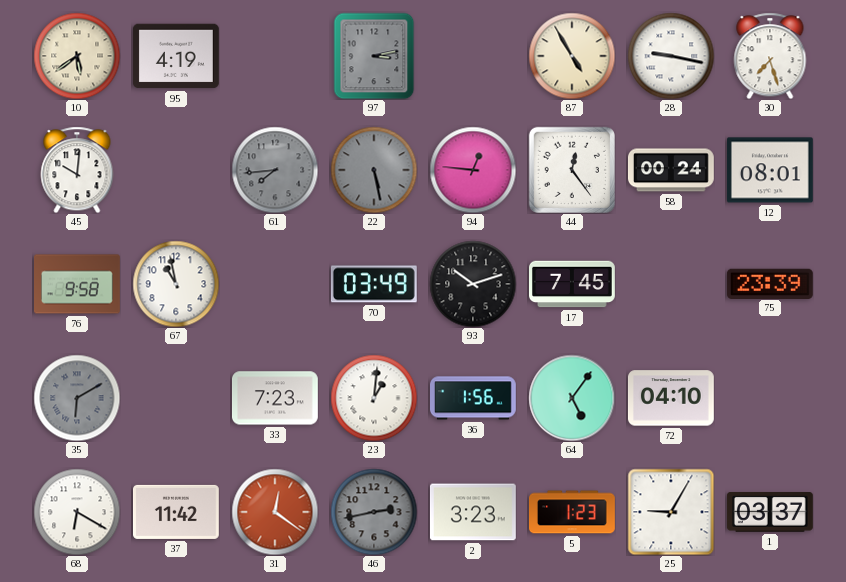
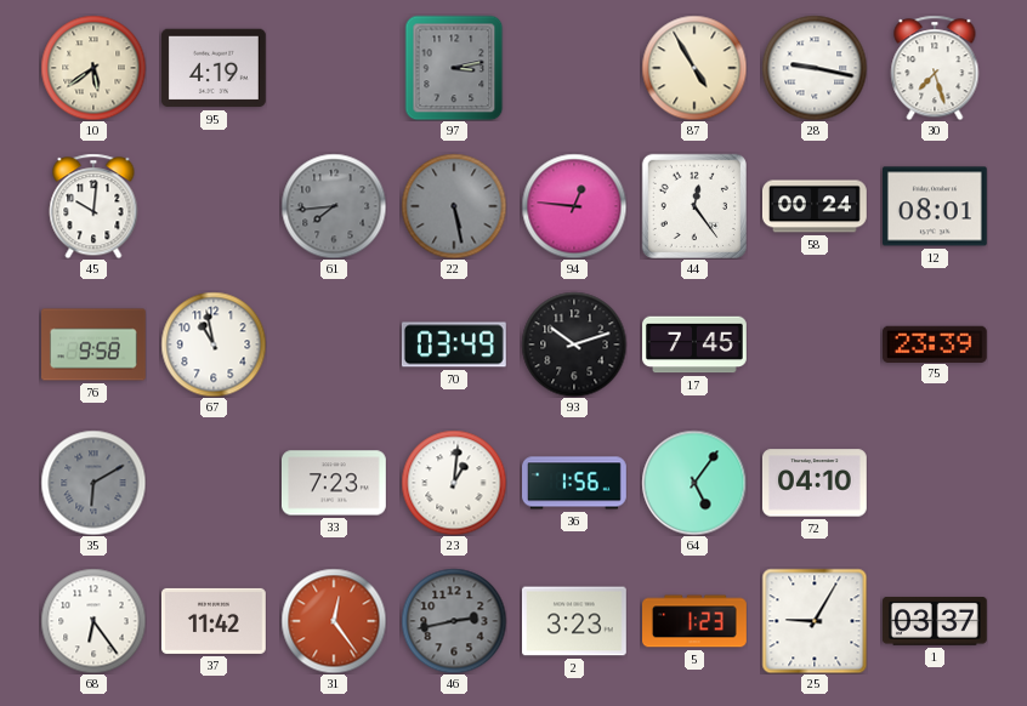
68: 6:20 -> 6:24
31: 12:21 -> 12:24
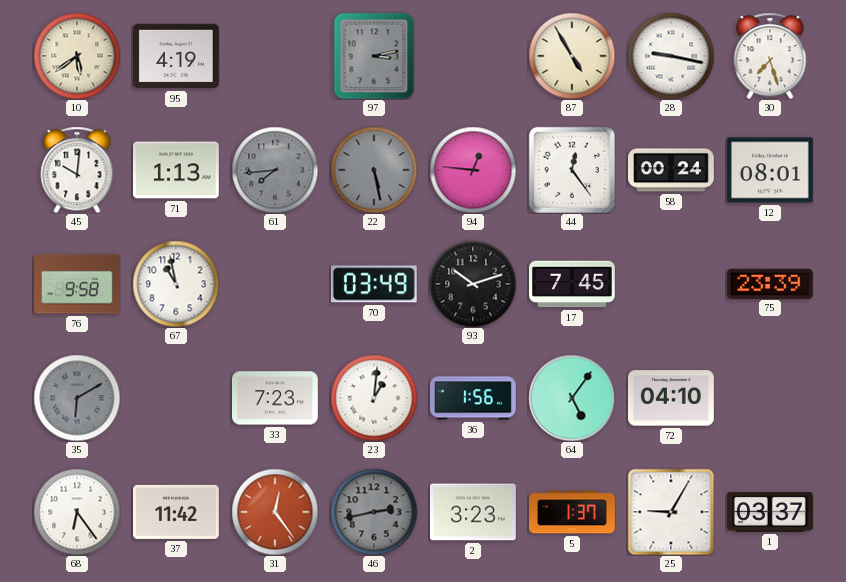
71: none -> 1:13
5: 1:23 -> 1:37
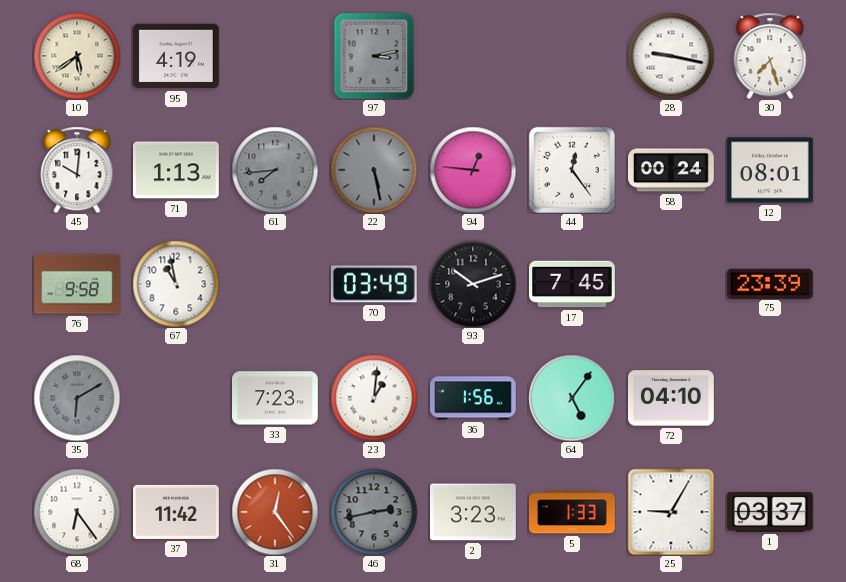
87: 4:55 -> none
5: 1:37 -> 1:33
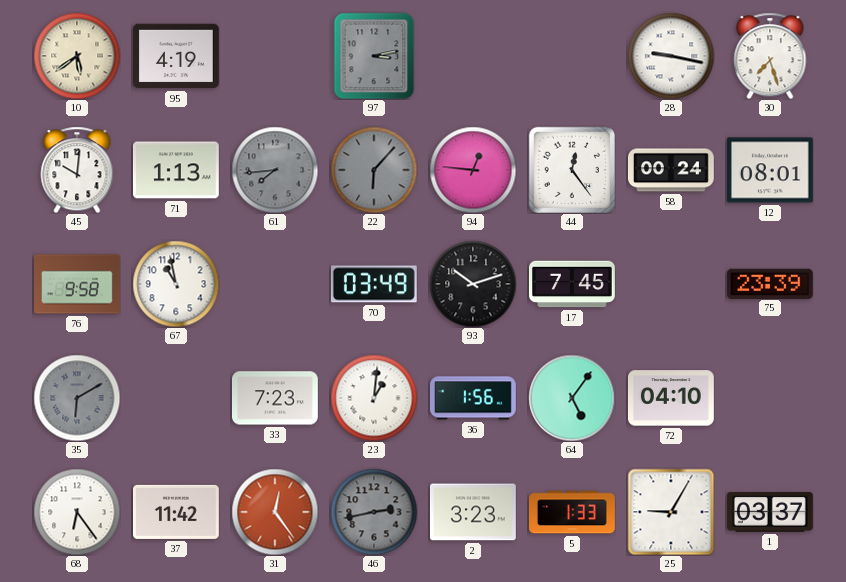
22: 5:28 -> 6:07
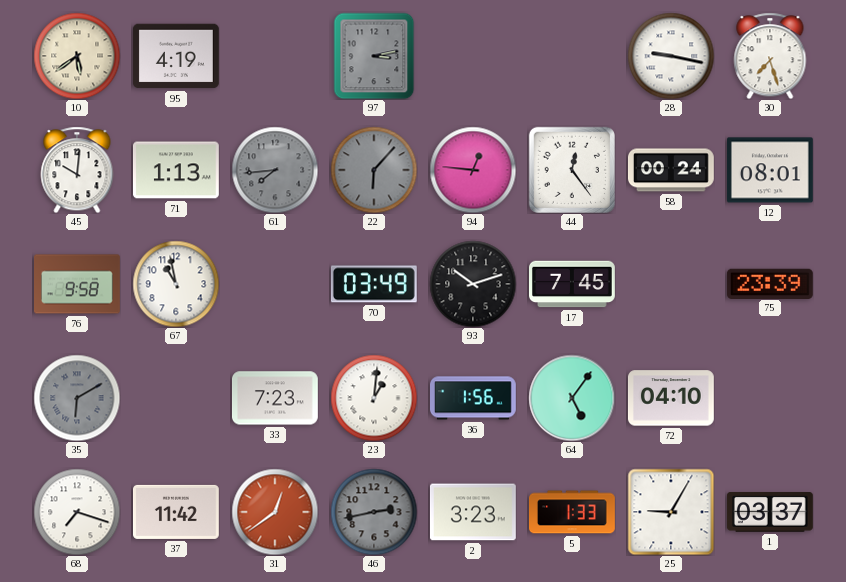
68: 6:24 -> 7:18
31: 12:24 -> 12:39
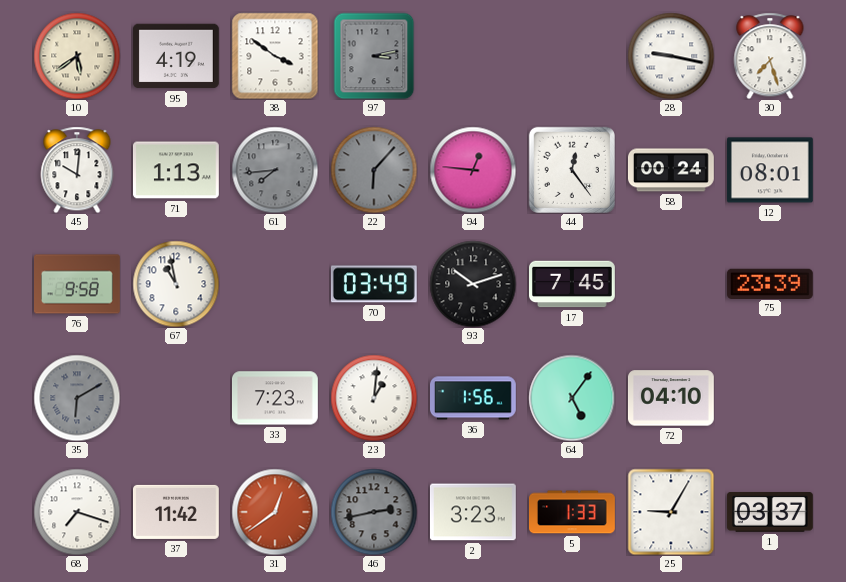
38: none -> 3:51
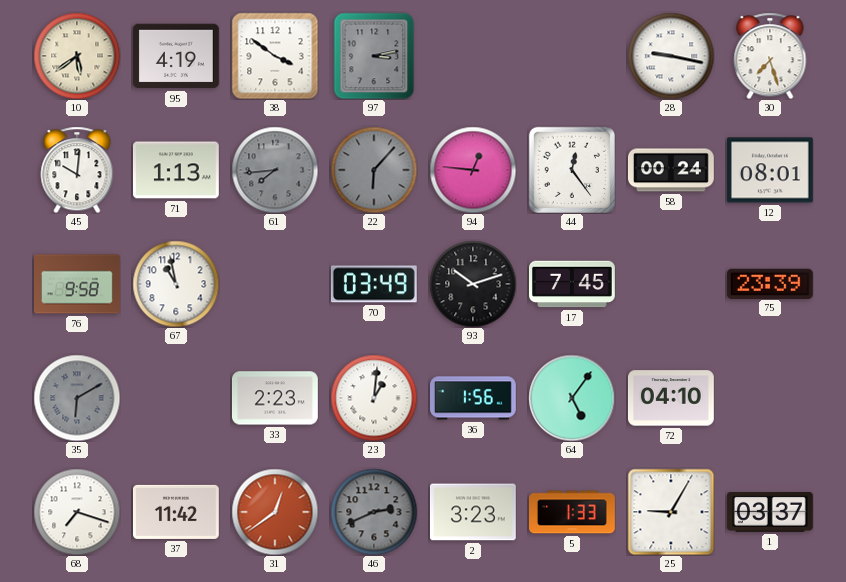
33: 7:23 -> 2:23
46: 2:43 -> 2:41
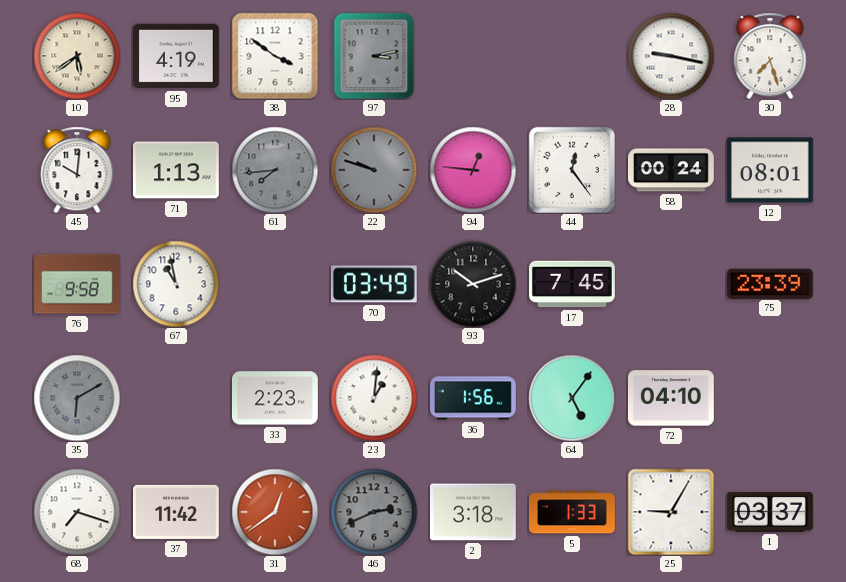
22: 6:07 -> 9:48
2: 3:23 -> 3:18
